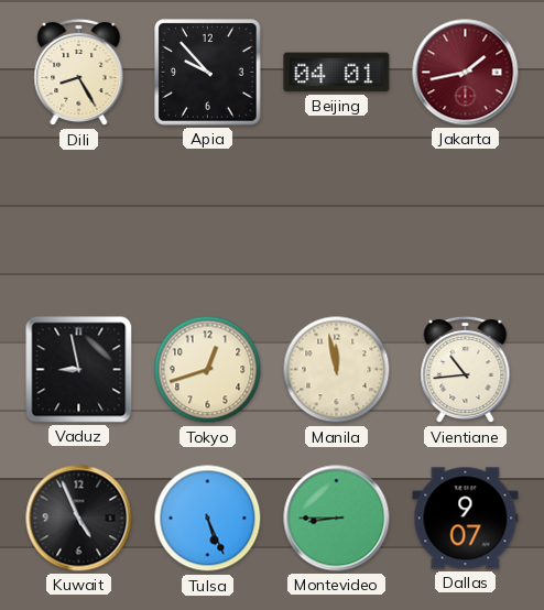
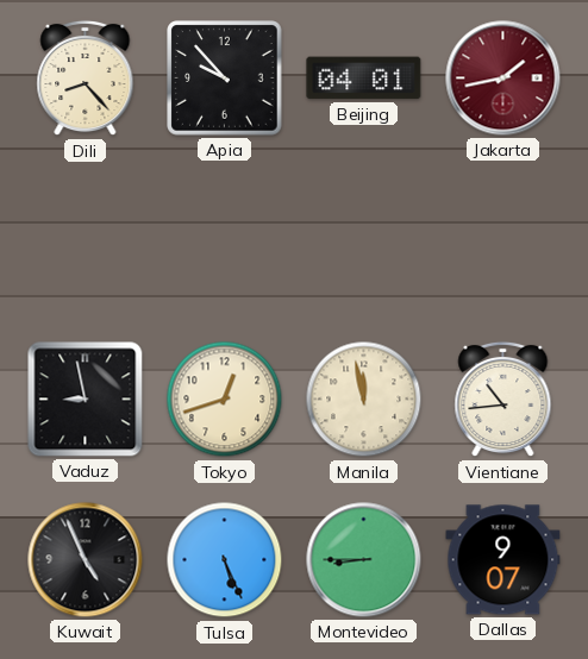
Dili: 8:25 -> 8:23
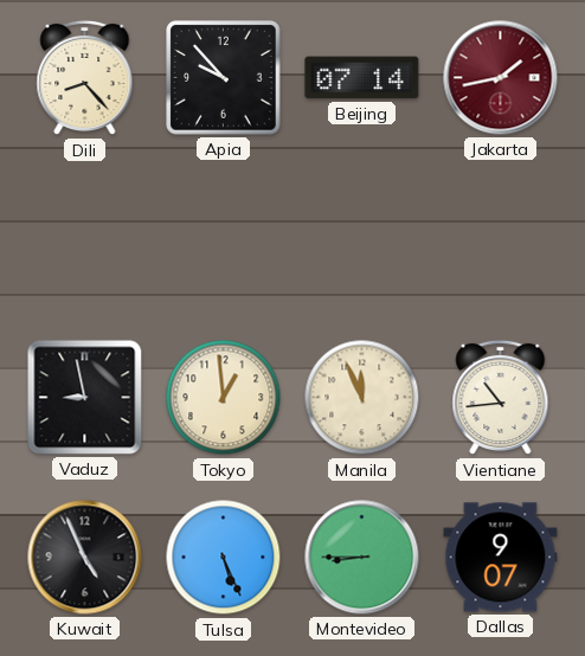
Beijing: 04:01 -> 07:14
Tokyo: 12:42 -> 12:59
Manila: 11:58 -> 11:56
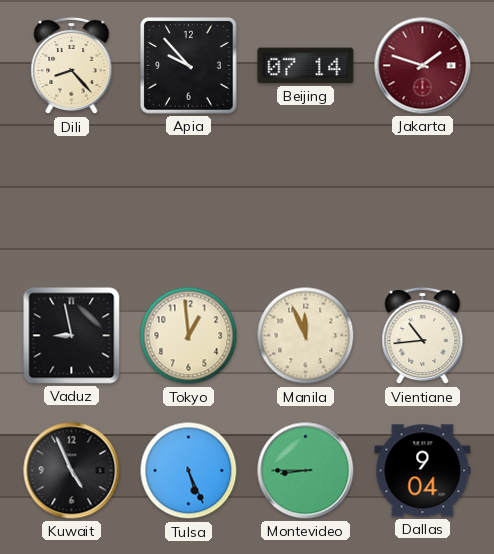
Jakarta: 1:43 -> 1:48
Dallas: 9:07 -> 9:04
